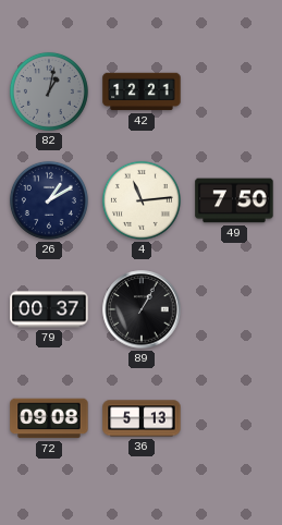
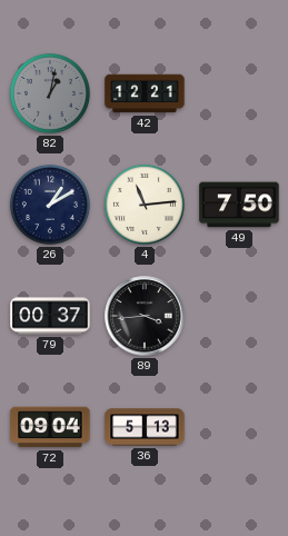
89: 1:05 -> 3:44
72: 09:08 -> 09:04
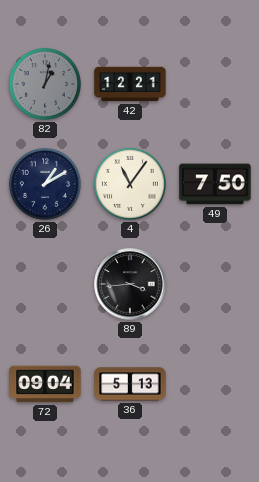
4: 11:14 -> 11:06
79: 00:37 -> none
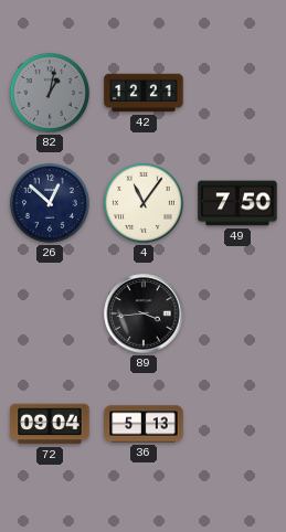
26: 1:10 -> 12:52
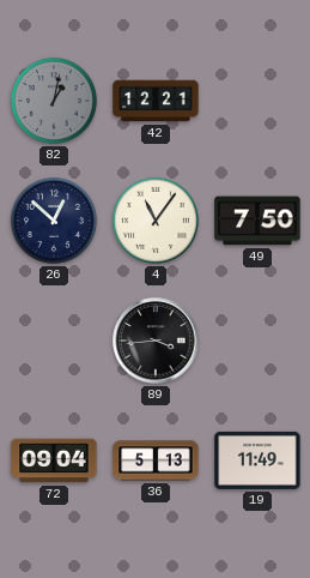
19: none -> 11:49
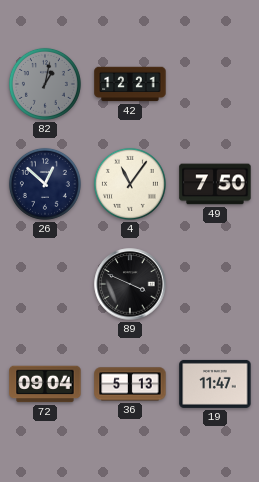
89: 3:44 -> 3:49
19: 11:49 -> 11:47
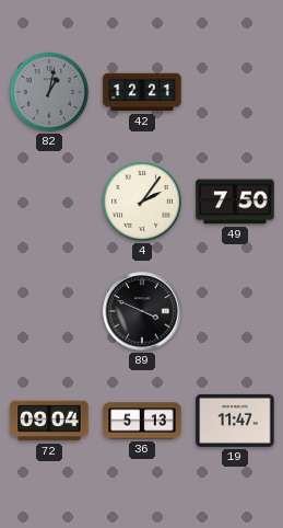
26: 12:52 -> none
4: 11:06 -> 2:06
